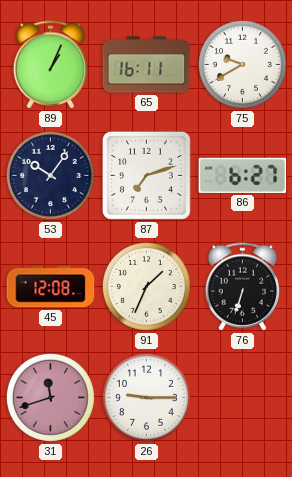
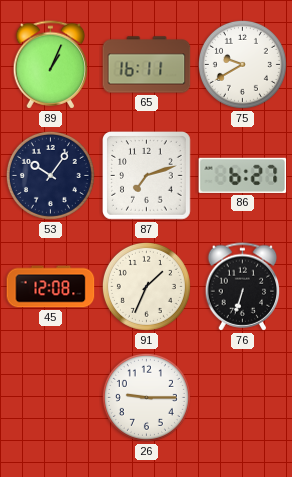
31: 11:42 -> none
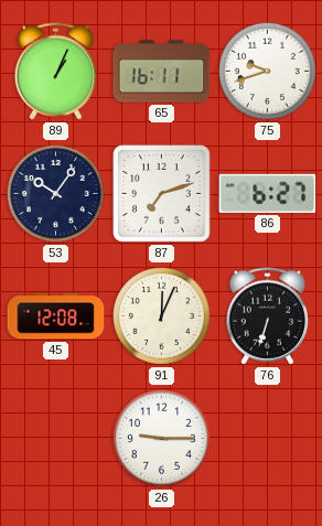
75: 9:40 -> 9:42
91: 1:34 -> 12:04
